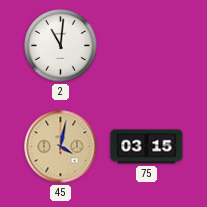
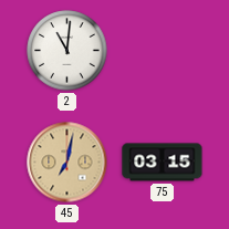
45: 4:02 -> 7:02
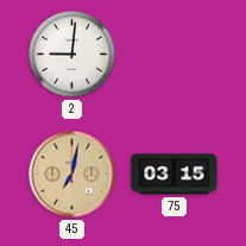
2: 11:01 -> 9:01
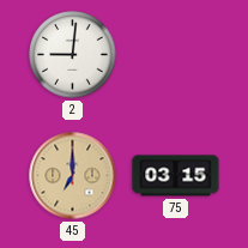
45: 7:02 -> 7:00
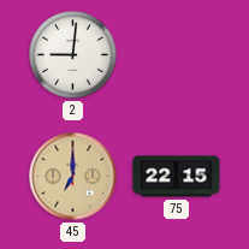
75: 03:15 -> 22:15
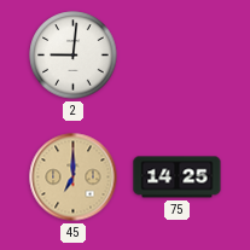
75: 22:15 -> 14:25
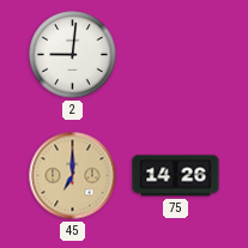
75: 14:25 -> 14:26
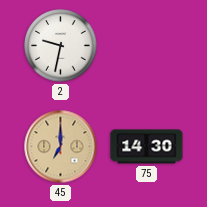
2: 9:01 -> 9:32
75: 14:26 -> 14:30
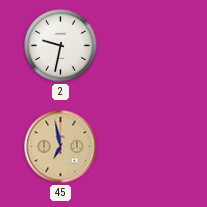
45: 7:00 -> 6:58
75: 14:30 -> none
